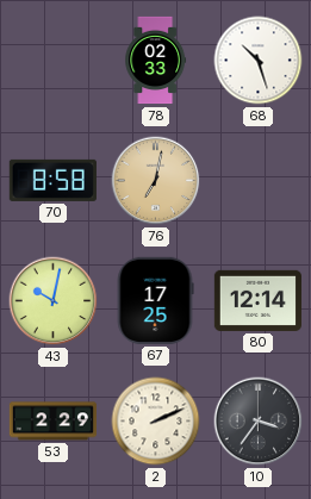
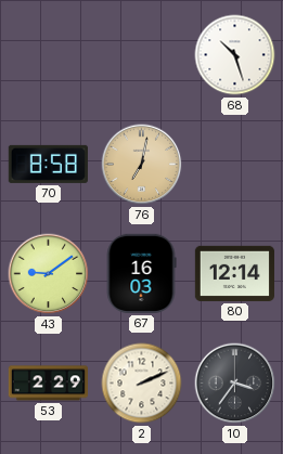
78: 02:33 -> none
43: 10:02 -> 9:09
67: 17:25 -> 16:03
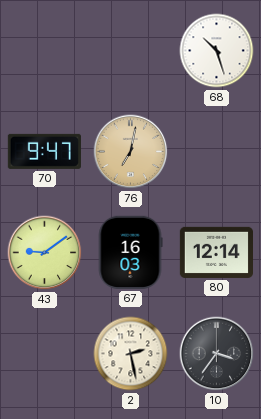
70: 8:58 -> 9:47
53: 2:29 -> none
2: 2:11 -> 2:28
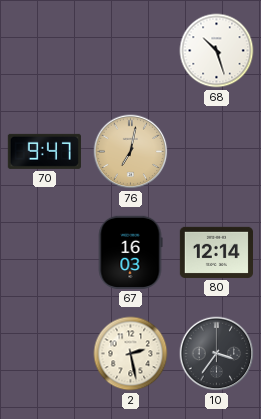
43: 9:09 -> none
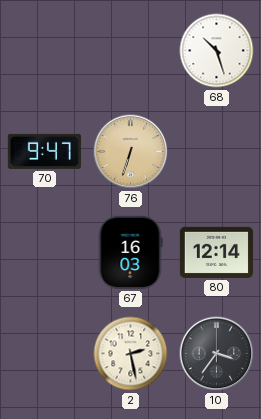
76: 7:02 -> 6:33
